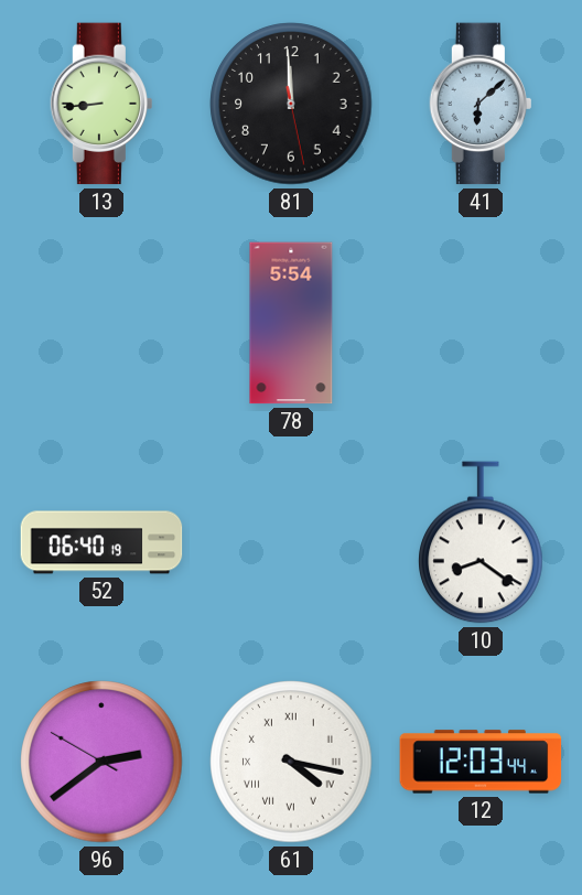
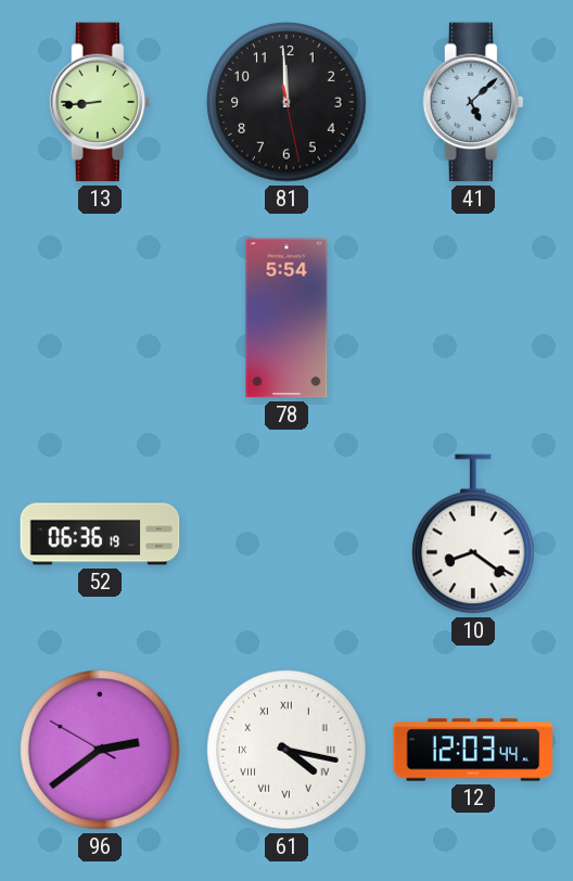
41: 6:08 -> 5:08
52: 06:40 -> 06:36
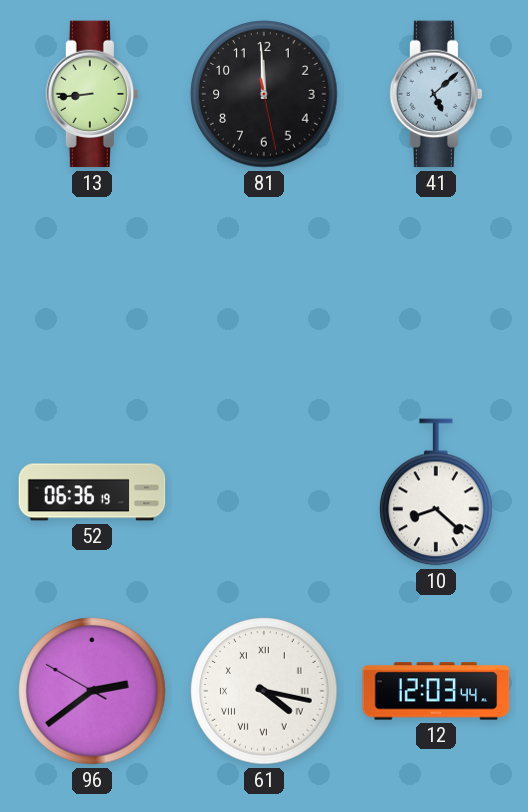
78: 5:54 -> none
10: 8:21 -> 8:22
